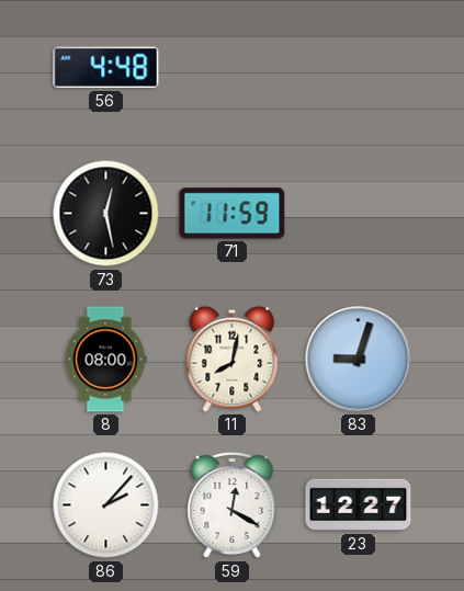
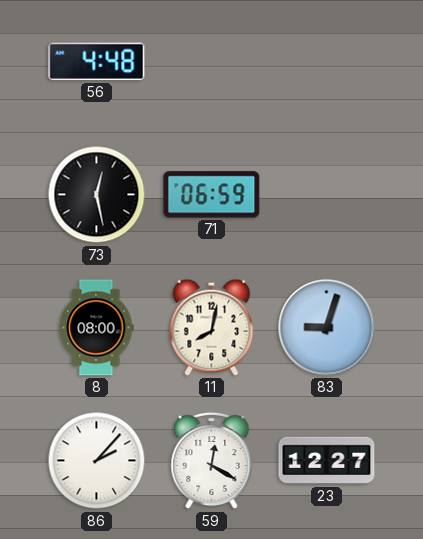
71: 11:59 -> 06:59
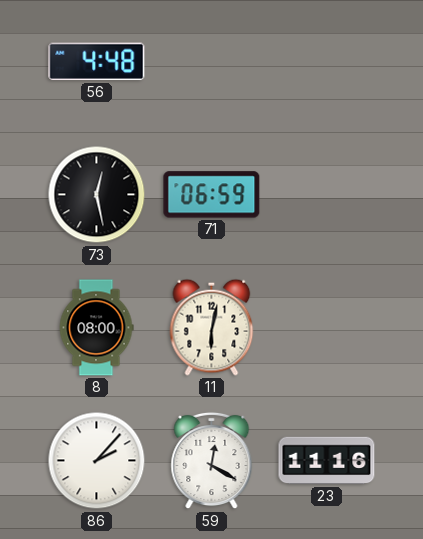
11: 8:02 -> 6:02
83: 9:03 -> none
23: 12:27 -> 11:16
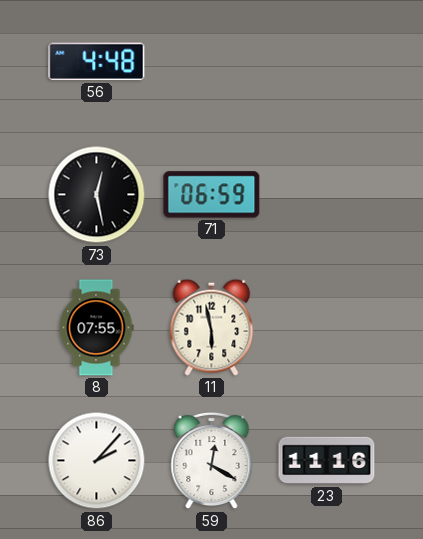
8: 08:00 -> 07:55
11: 6:02 -> 5:58
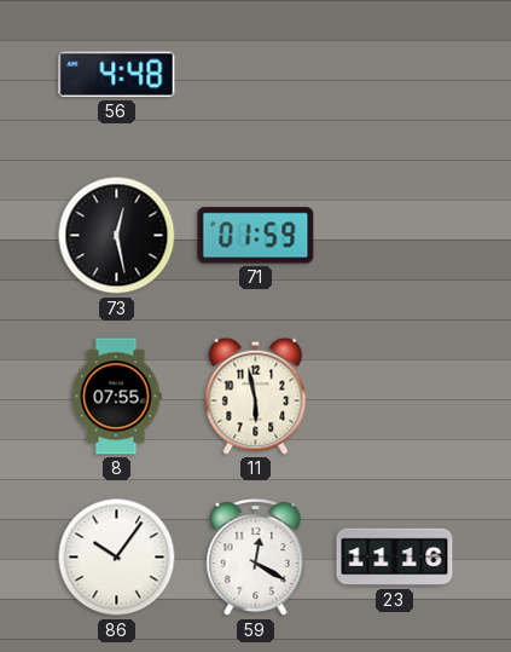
71: 06:59 -> 01:59
86: 2:07 -> 10:06
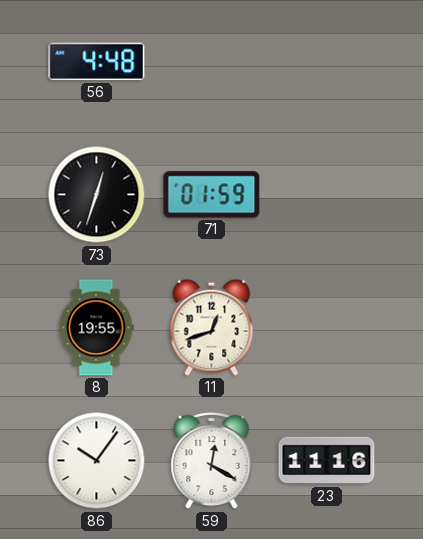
73: 12:28 -> 12:33
8: 07:55 -> 19:55
11: 5:58 -> 12:42
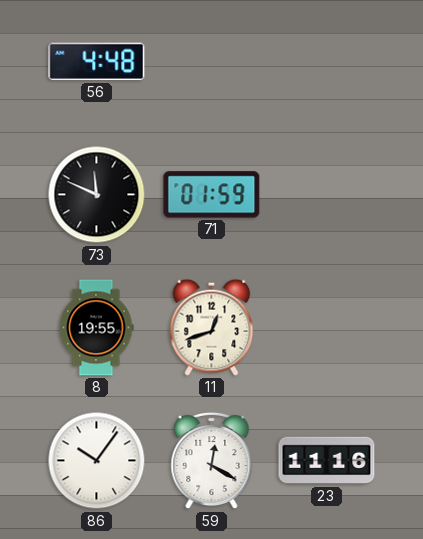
73: 12:33 -> 11:49
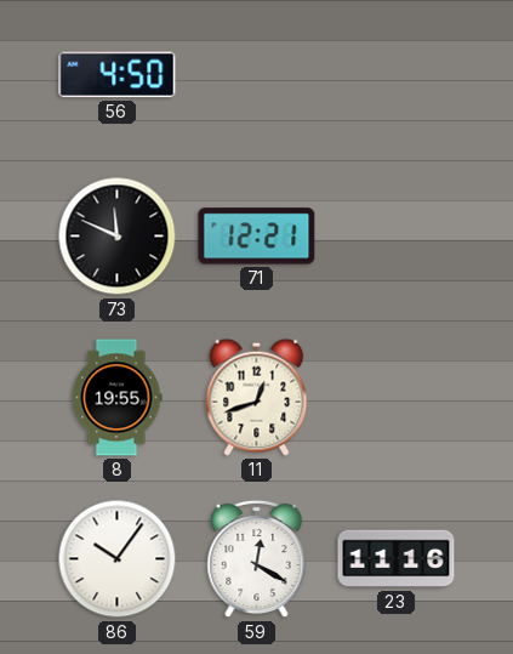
56: 4:48 -> 4:50
71: 01:59 -> 12:21
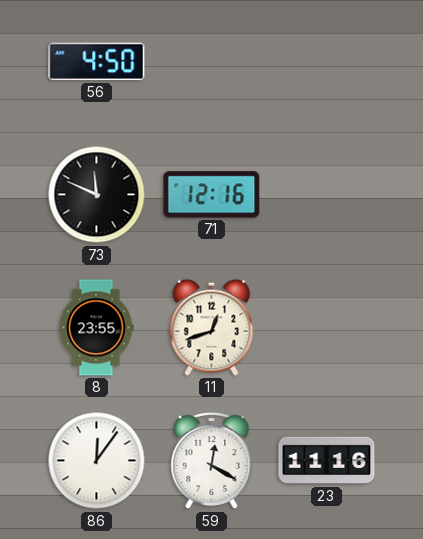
71: 12:21 -> 12:16
8: 19:55 -> 23:55
86: 10:06 -> 12:06
